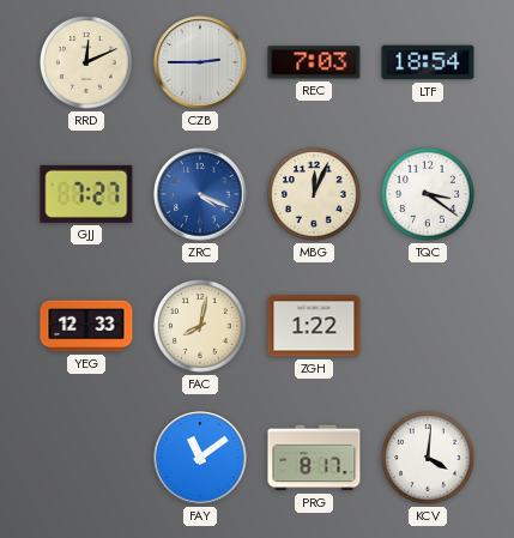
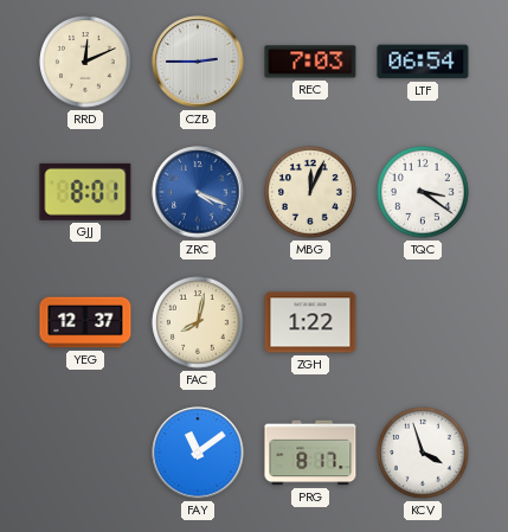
LTF: 18:54 -> 06:54
GJJ: 7:27 -> 8:01
YEG: 12:33 -> 12:37
KCV: 4:01 -> 3:57
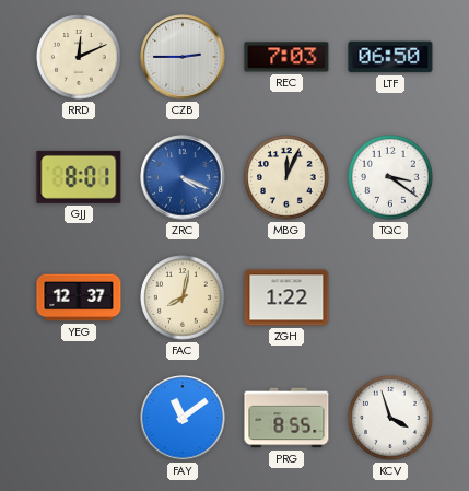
LTF: 06:54 -> 06:50
PRG: 8:17 -> 8:55
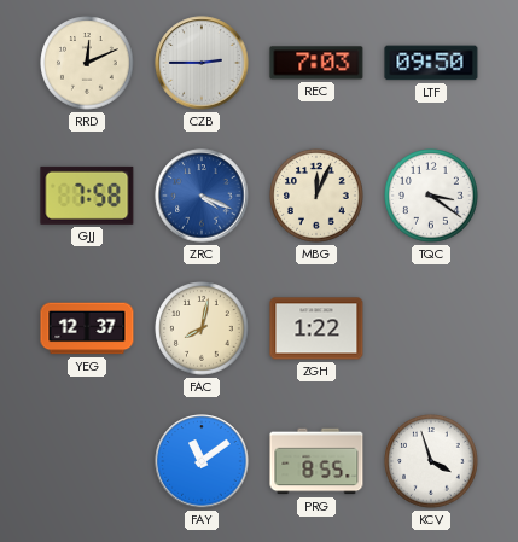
LTF: 06:50 -> 09:50
GJJ: 8:01 -> 7:58
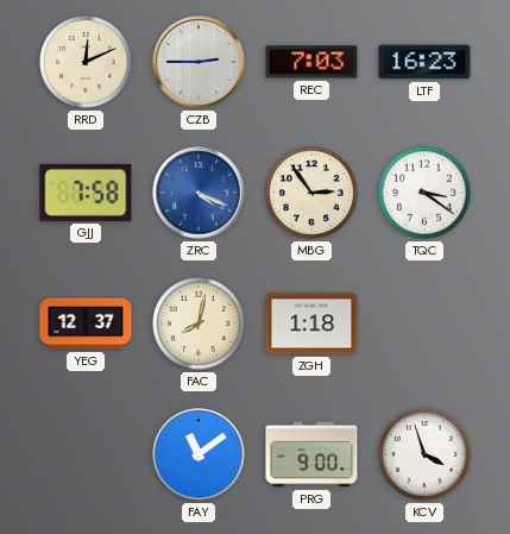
LTF: 09:50 -> 16:23
MBG: 12:04 -> 2:54
ZGH: 1:22 -> 1:18
PRG: 8:55 -> 9:00
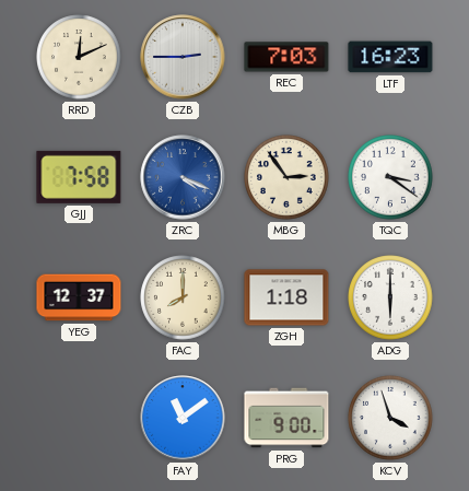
FAC: 8:02 -> 8:00
ADG: none -> 6:00
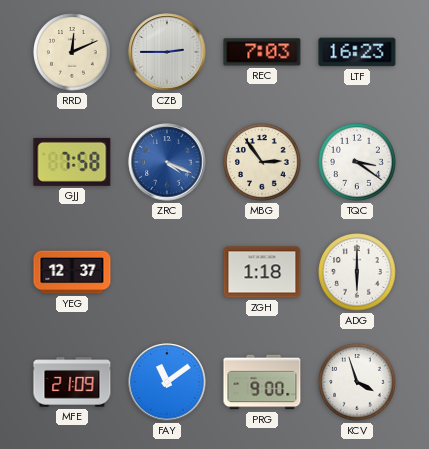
FAC: 8:00 -> none
MFE: none -> 21:09
